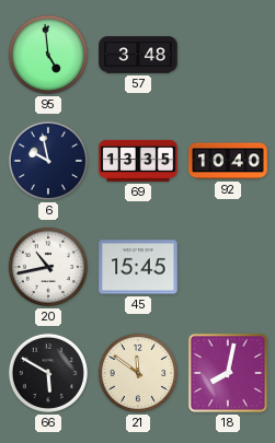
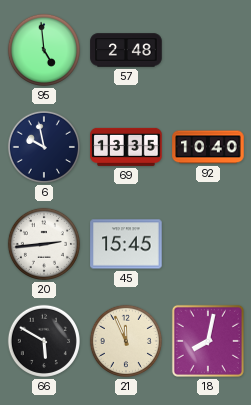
57: 3:48 -> 2:48
20: 10:43 -> 2:44
21: 11:51 -> 11:56
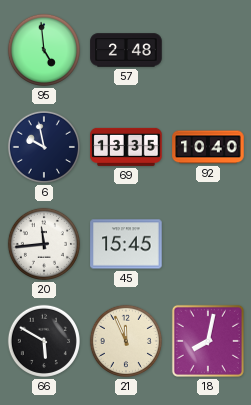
20: 2:44 -> 11:44
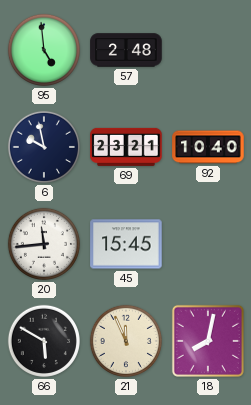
69: 13:35 -> 23:21
